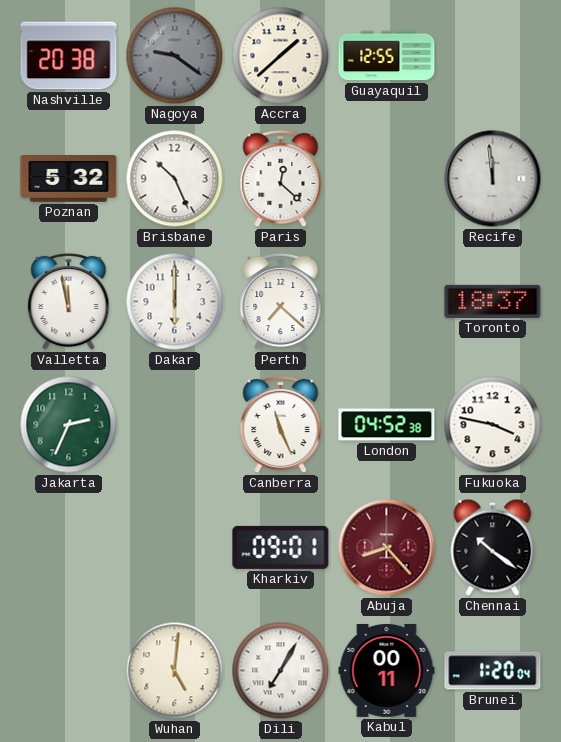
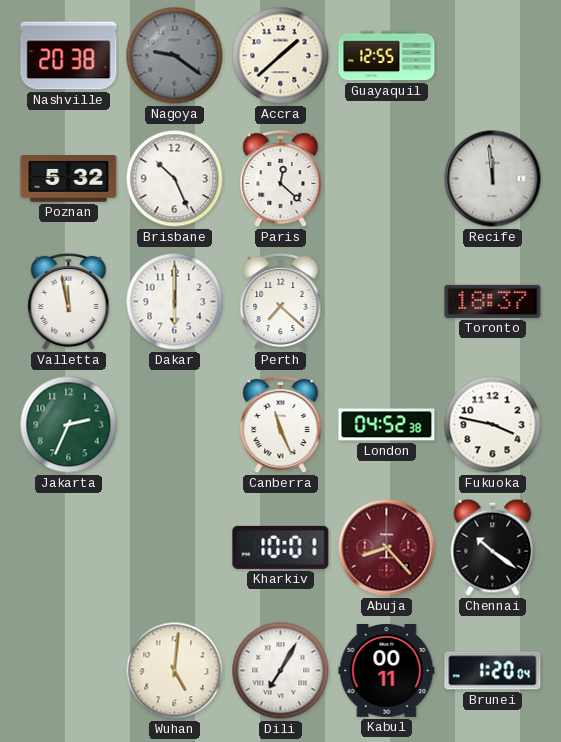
Kharkiv: 09:01 -> 10:01
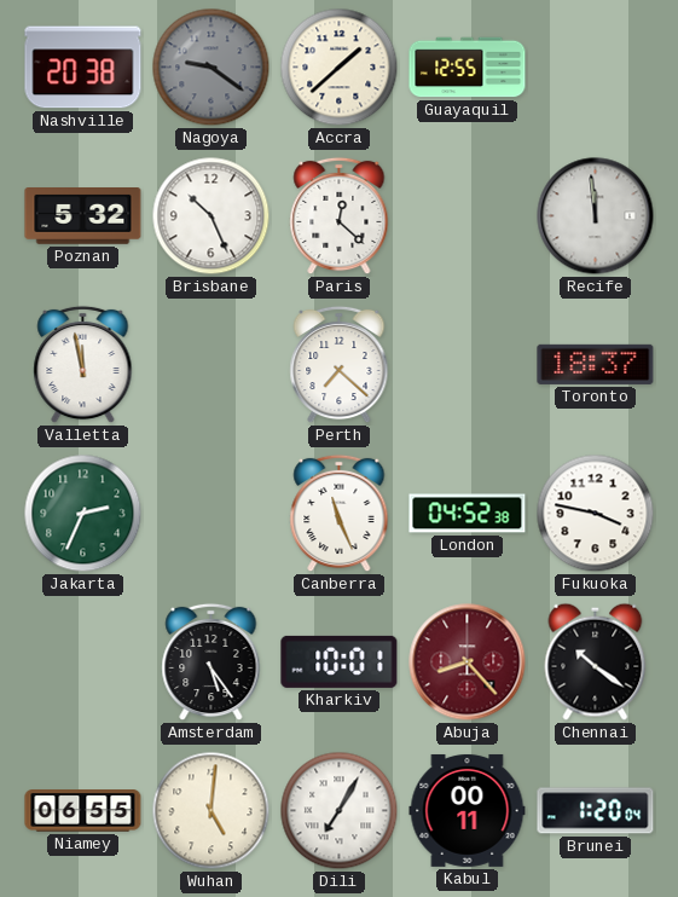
Dakar: 6:00 -> none
Amsterdam: none -> 5:24
Niamey: none -> 06:55
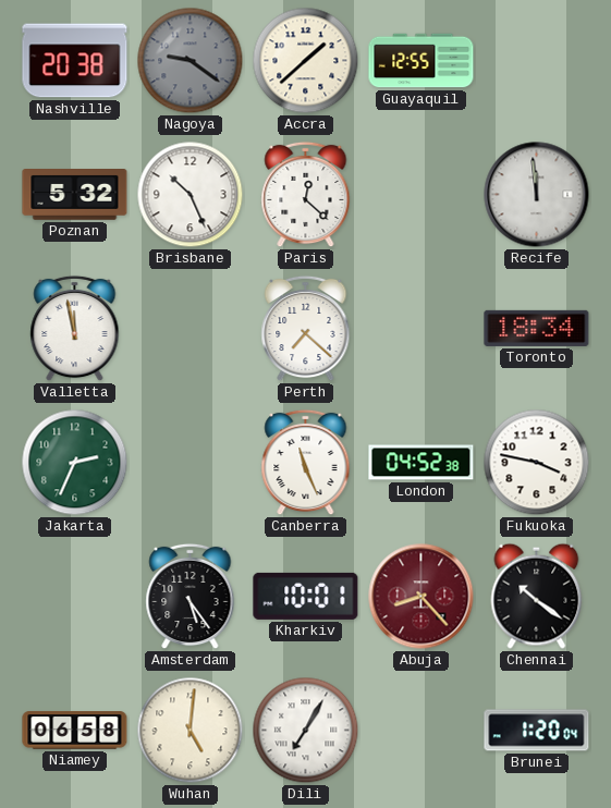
Toronto: 18:37 -> 18:34
Niamey: 06:55 -> 06:58
Kabul: 00:11 -> none
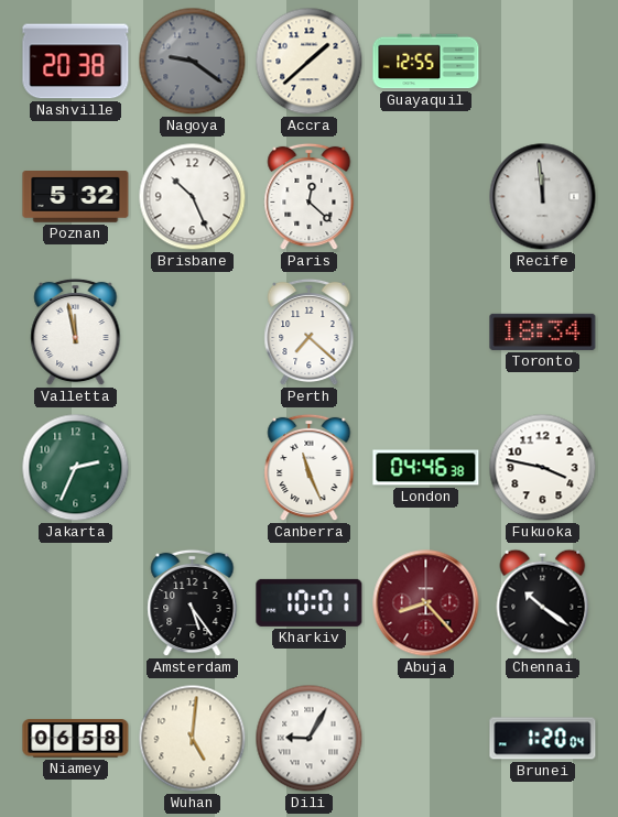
London: 04:52 -> 04:46
Dili: 7:05 -> 9:05
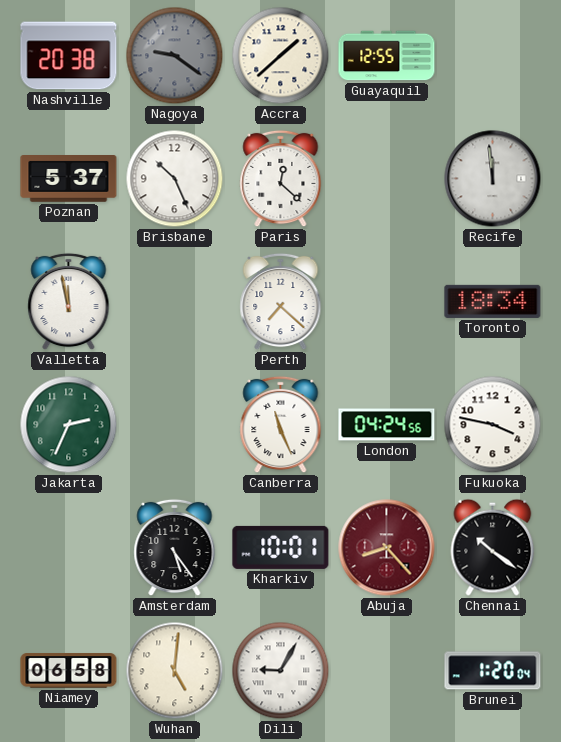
Poznan: 5:32 -> 5:37
London: 04:46 -> 04:24
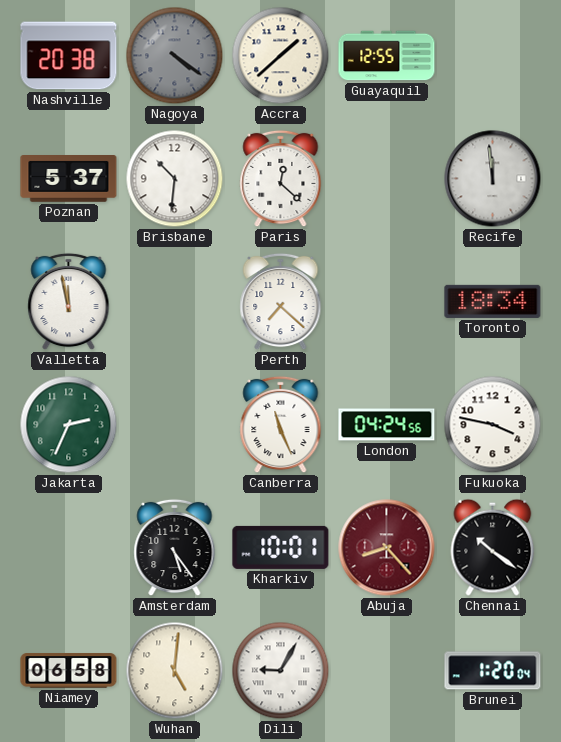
Nagoya: 9:21 -> 4:21
Brisbane: 10:26 -> 10:31
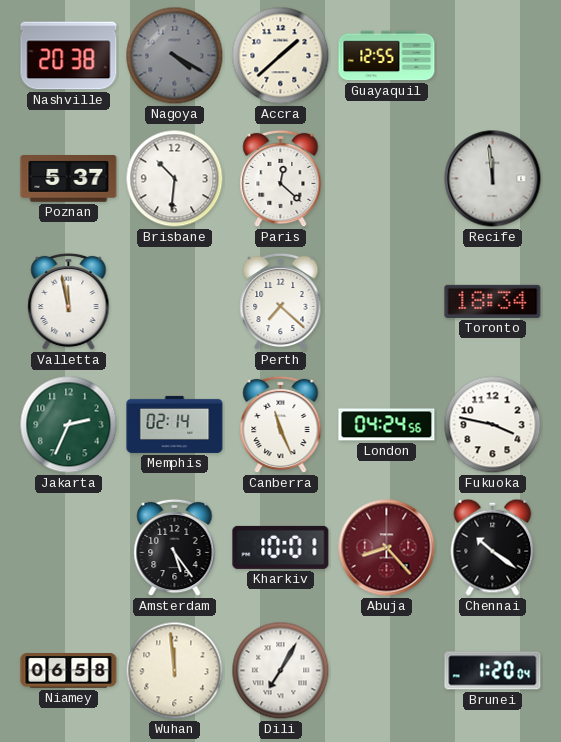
Nagoya: 4:21 -> 4:20
Memphis: none -> 02:14
Wuhan: 5:01 -> 11:59
Dili: 9:05 -> 7:05
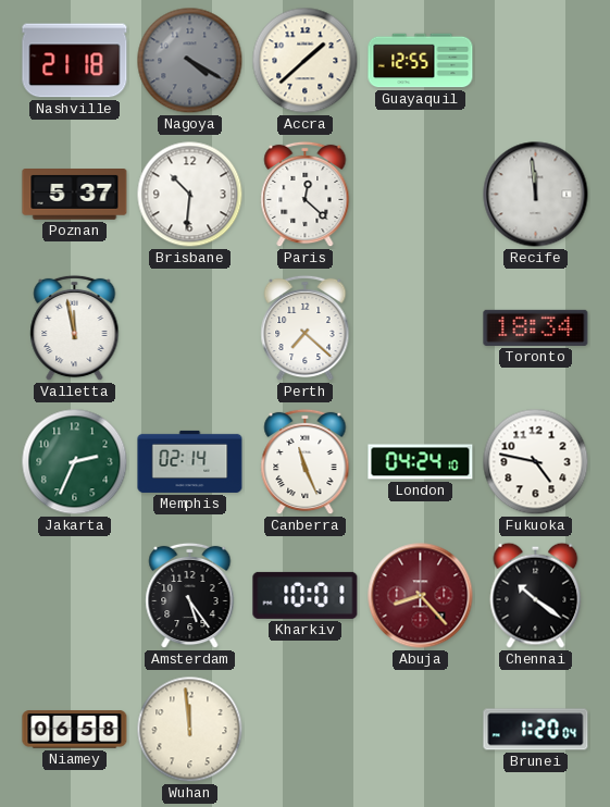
Nashville: 20:38 -> 21:18
London: 04:24:56 -> 04:24:10
Fukuoka: 3:47 -> 4:47
Dili: 7:05 -> none
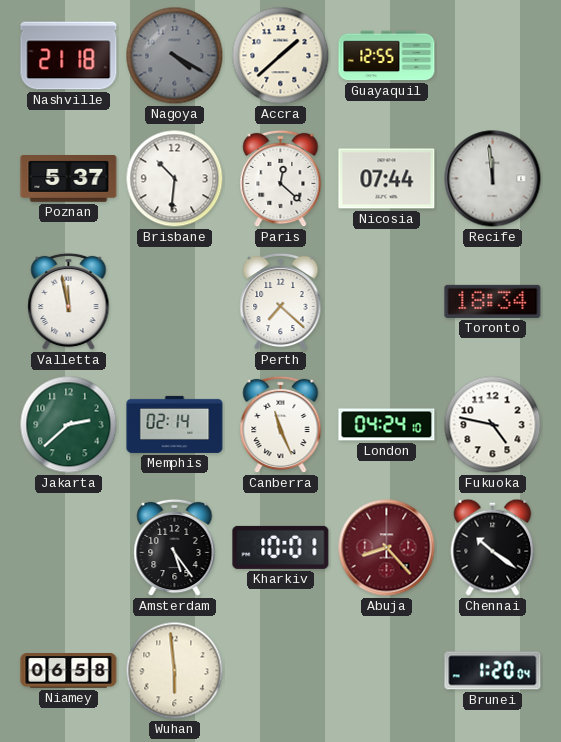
Nicosia: none -> 07:44
Jakarta: 2:34 -> 2:38
Wuhan: 11:59 -> 5:59
